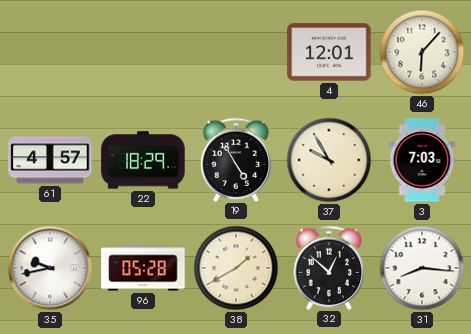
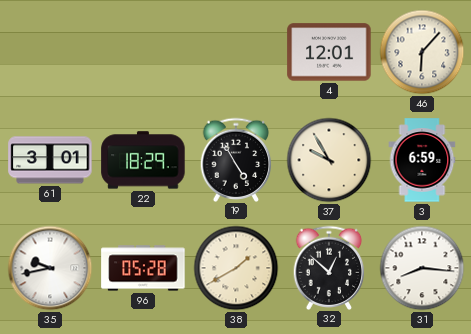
61: 4:57 -> 3:01
3: 7:03 -> 6:59
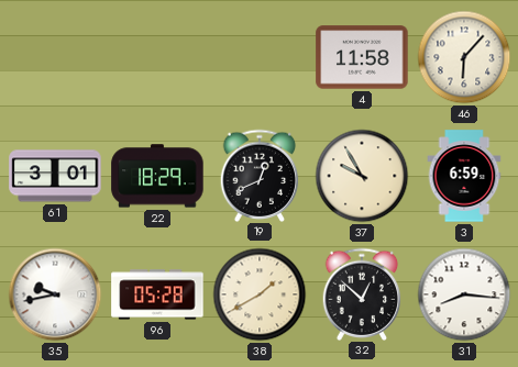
4: 12:01 -> 11:58
19: 4:55 -> 12:41
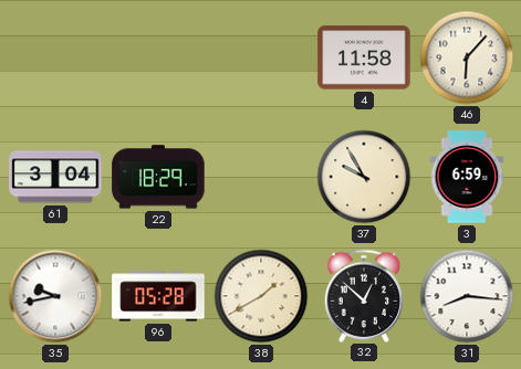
61: 3:01 -> 3:04
19: 12:41 -> none
